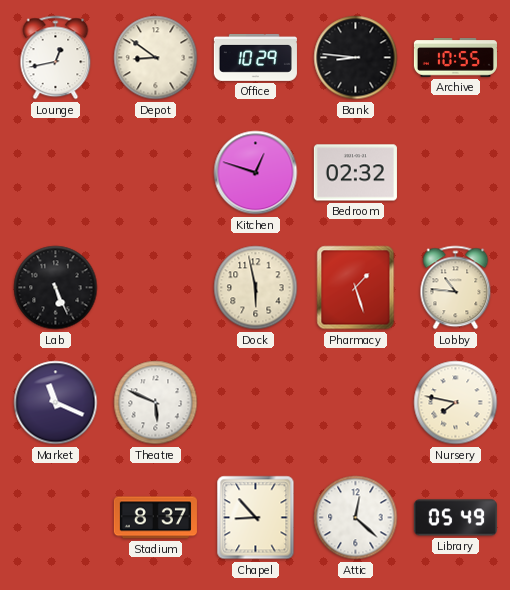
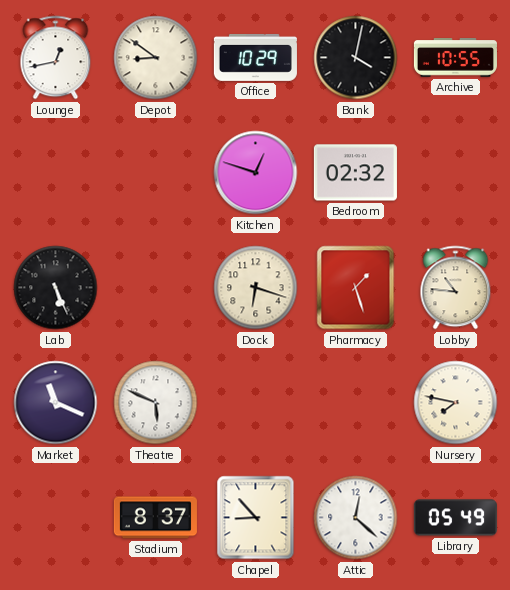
Bank: 8:46 -> 4:02
Dock: 5:58 -> 6:18
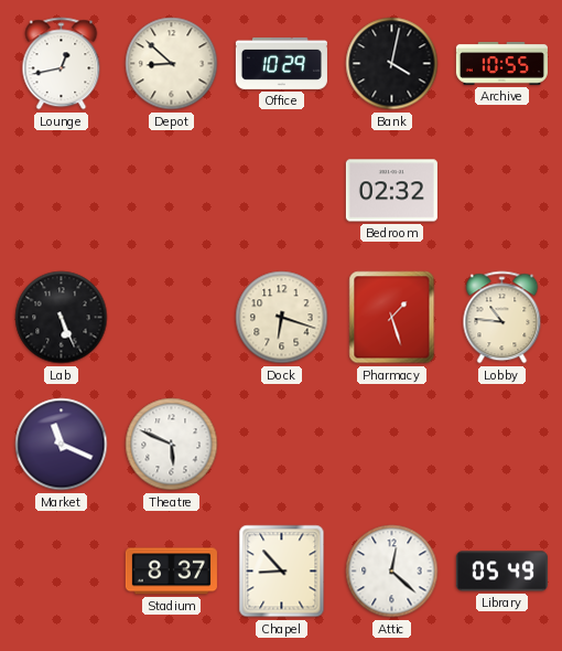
Depot: 8:51 -> 8:52
Kitchen: 12:48 -> none
Nursery: 7:47 -> none
